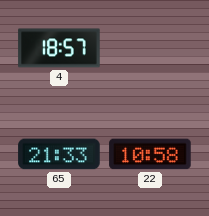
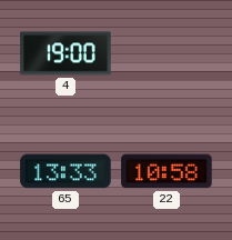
4: 18:57 -> 19:00
65: 21:33 -> 13:33
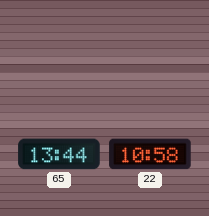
4: 19:00 -> none
65: 13:33 -> 13:44
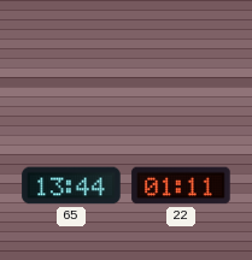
22: 10:58 -> 01:11
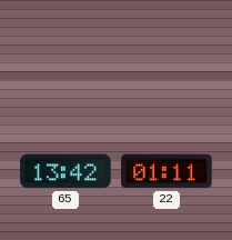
65: 13:44 -> 13:42
